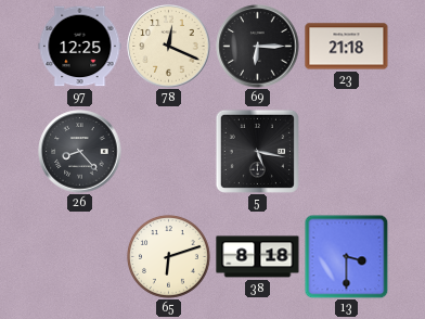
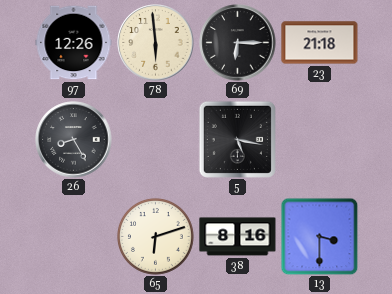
97: 12:25 -> 12:26
78: 12:19 -> 5:59
26: 8:23 -> 8:25
38: 8:18 -> 8:16
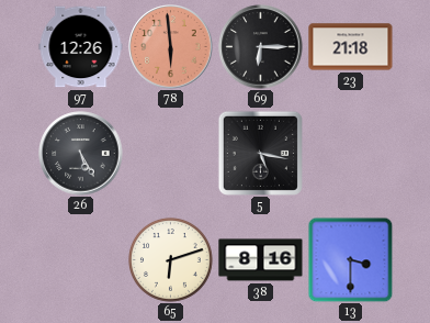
78 dial: cream -> salmon
26: 8:25 -> 5:25
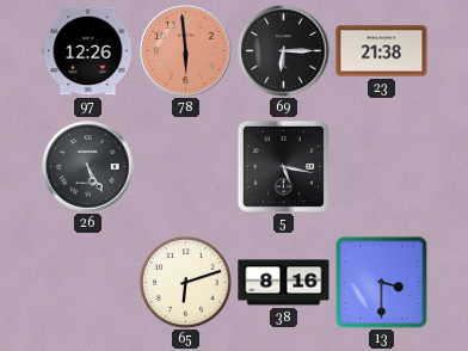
23: 21:18 -> 21:38
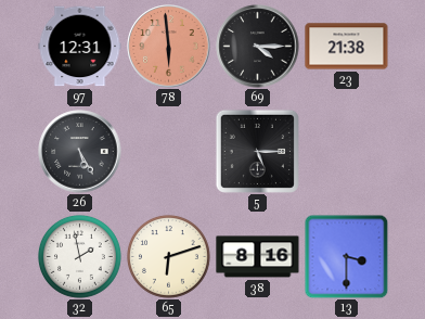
97: 12:26 -> 12:31
69: 6:15 -> 4:15
5: 5:17 -> 5:15
32: none -> 1:58
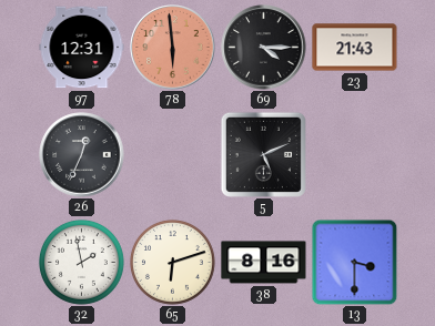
23: 21:38 -> 21:43
26: 5:25 -> 12:34
5: 5:15 -> 5:11
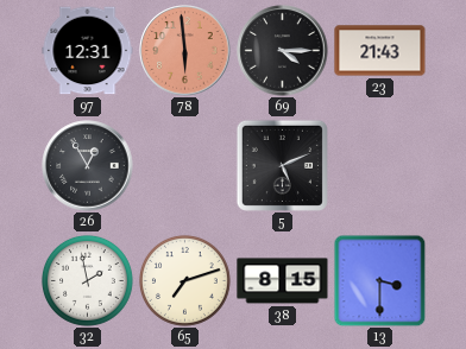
26: 12:34 -> 12:55
65: 6:12 -> 7:12
38: 8:16 -> 8:15
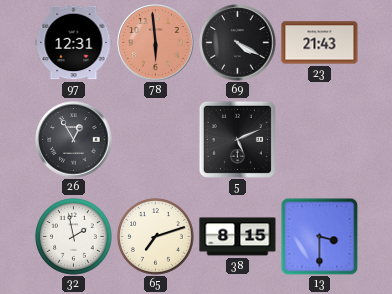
69: 4:15 -> 4:20
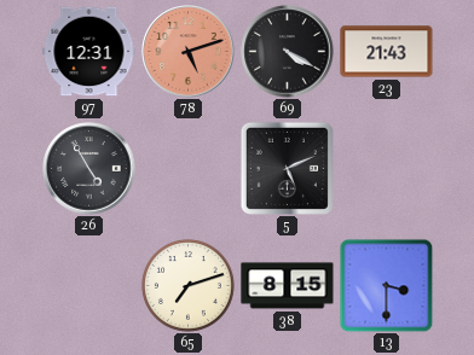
78: 5:59 -> 5:12
26: 12:55 -> 4:55
32: 1:58 -> none
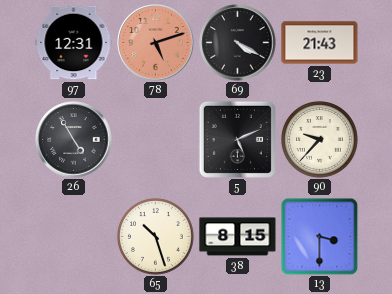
90: none -> 9:37
65: 7:12 -> 10:27
